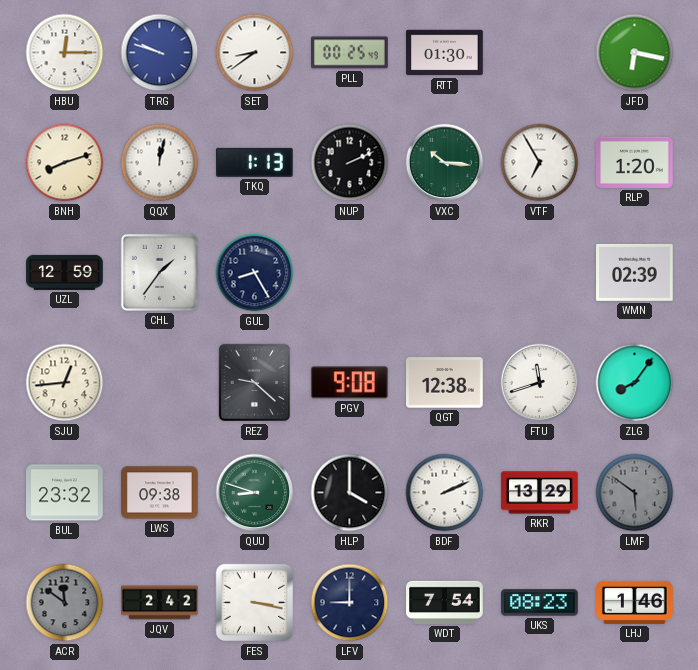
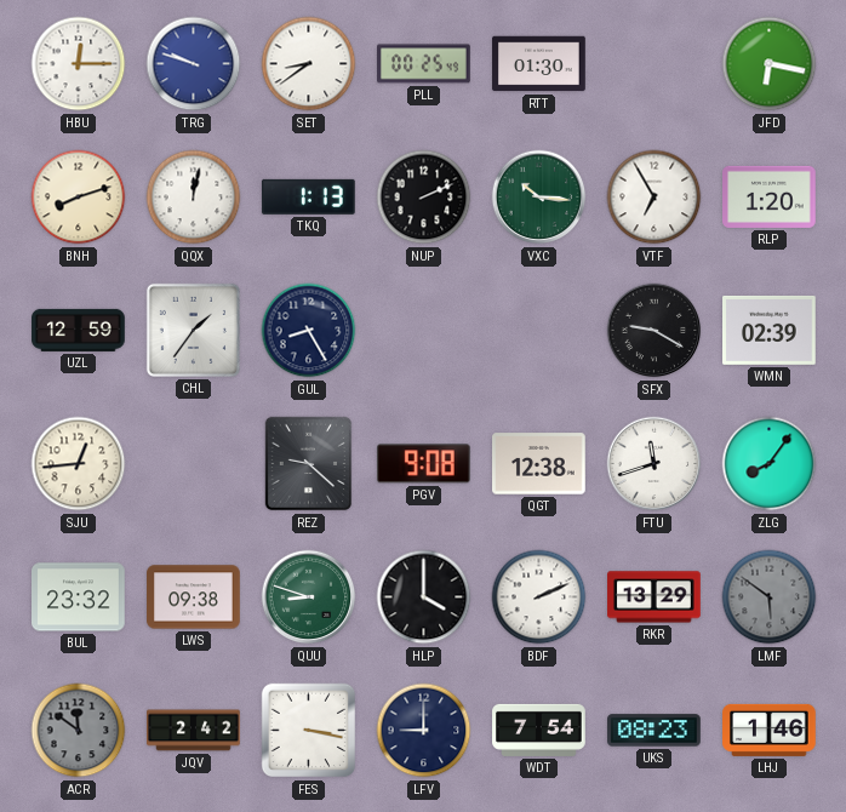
SFX: none -> 9:20
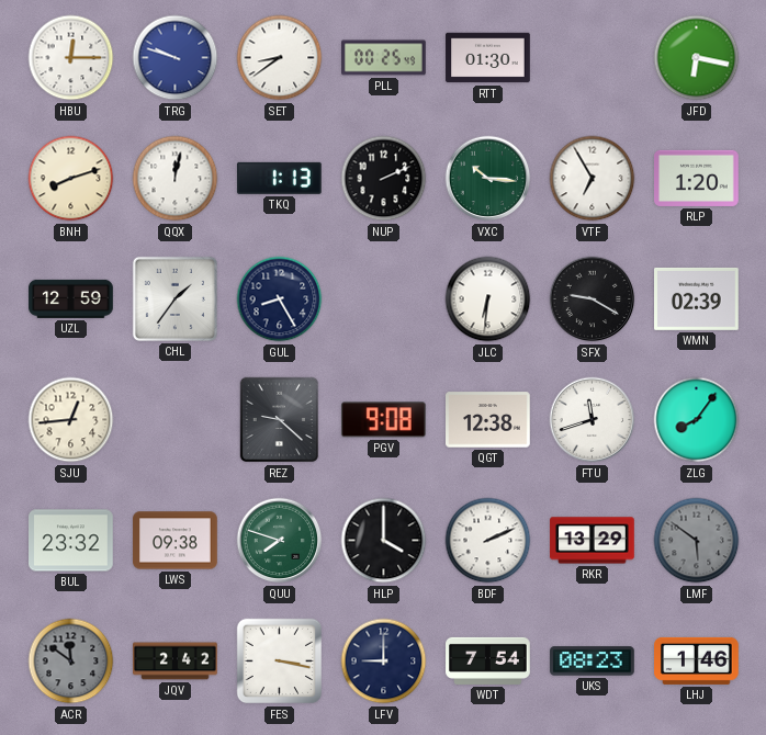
JLC: none -> 6:31
QUU: 8:48 -> 7:48
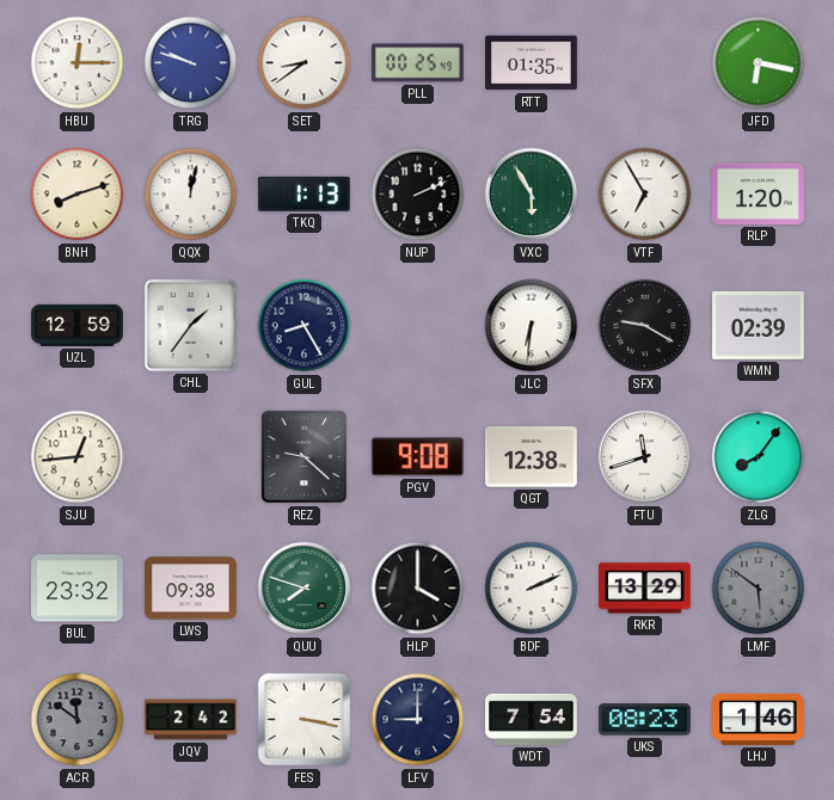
RTT: 01:30 -> 01:35
VXC: 10:16 -> 5:55
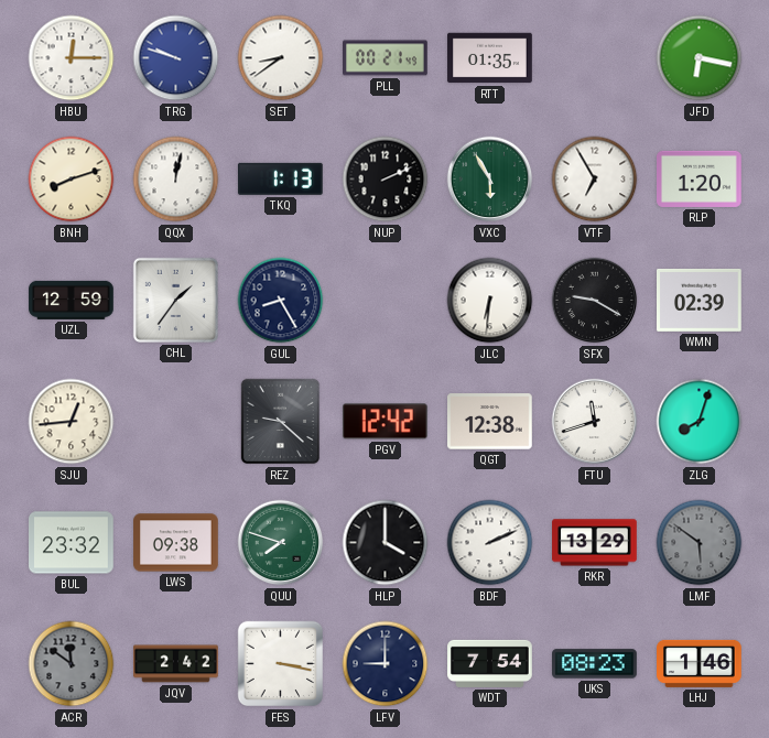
PLL: 00:25 -> 00:21
PGV: 9:08 -> 12:42
ZLG: 8:06 -> 8:03
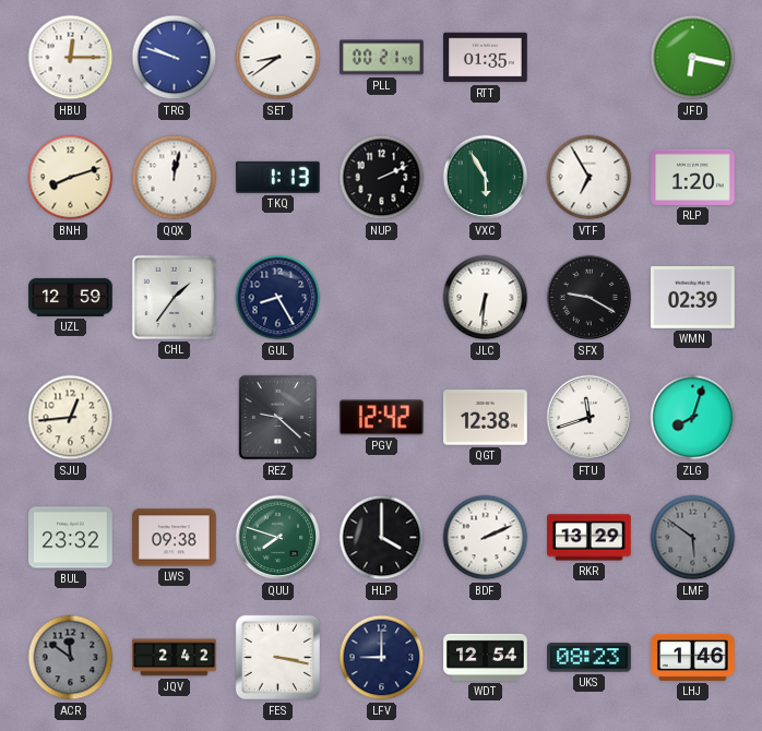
WDT: 7:54 -> 12:54
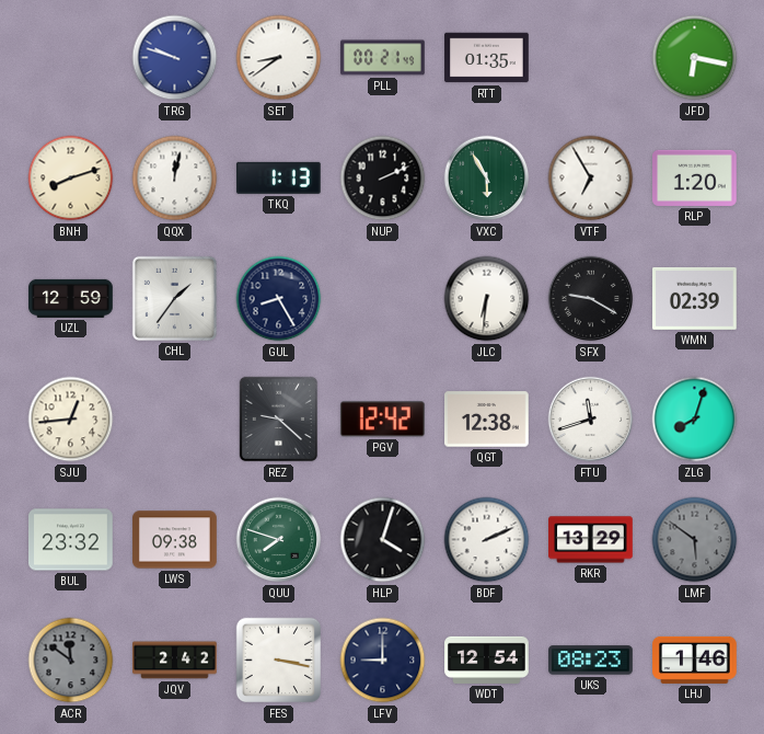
HBU: 12:15 -> none
HLP: 4:00 -> 4:03
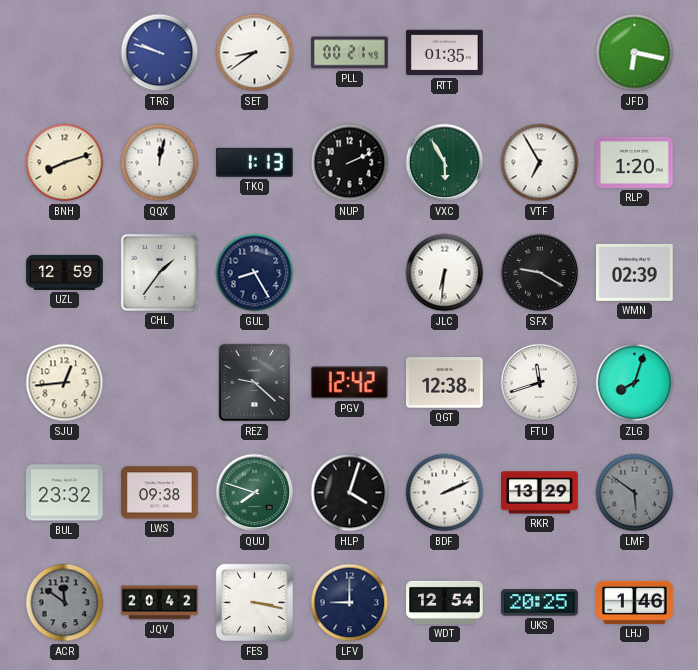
JQV: 2:42 -> 20:42
UKS: 08:23 -> 20:25
